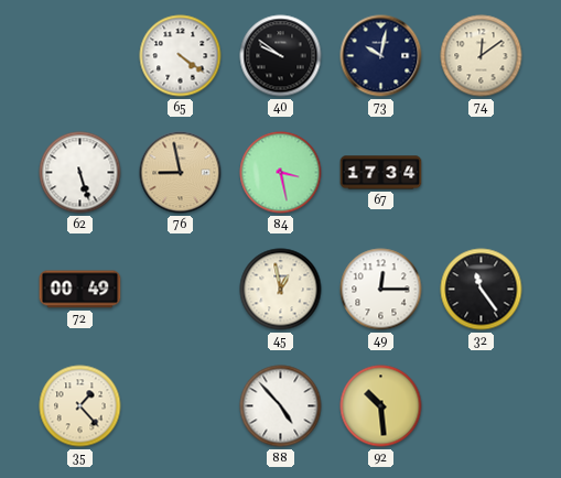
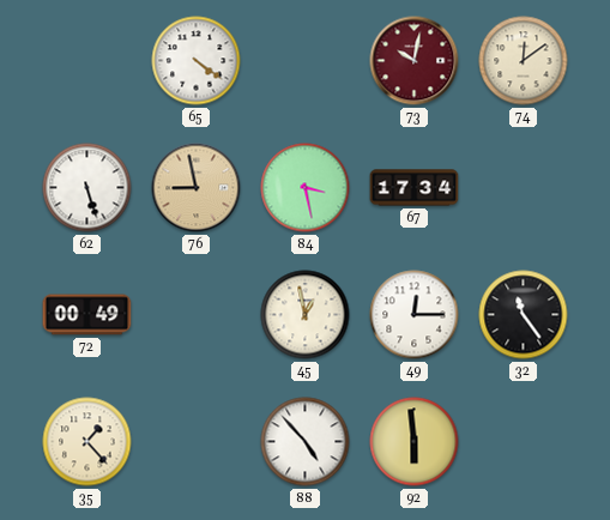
40: 9:51 -> none
73 dial: navy -> burgundy
92: 10:29 -> 5:59
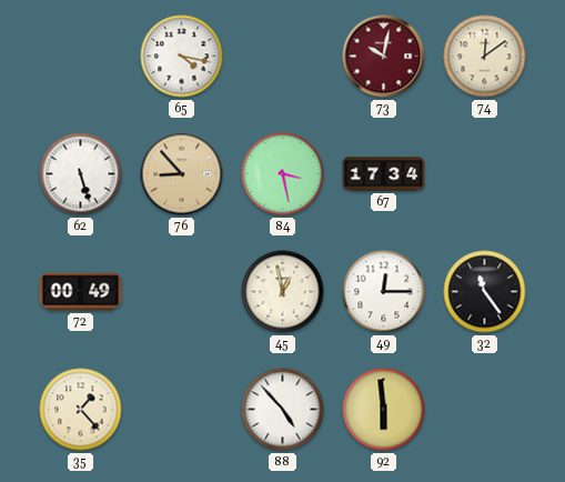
65: 4:21 -> 4:17
76: 8:58 -> 8:53
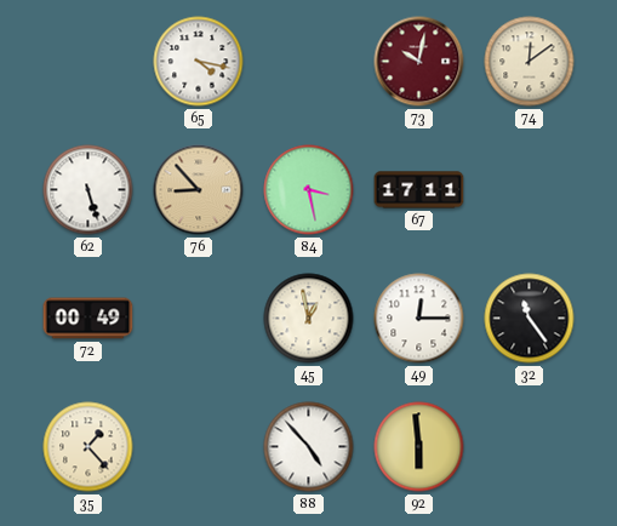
67: 17:34 -> 17:11
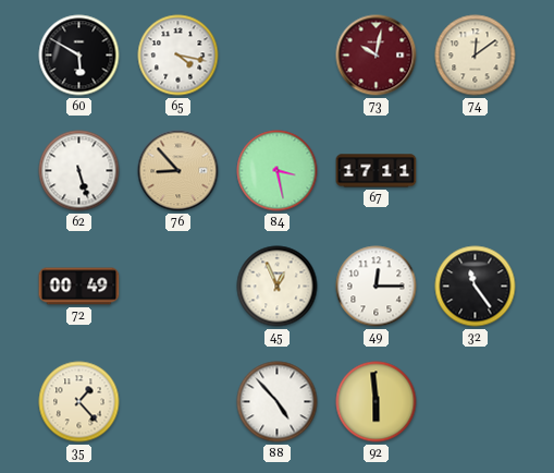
60: none -> 5:50
45: 12:58 -> 12:56
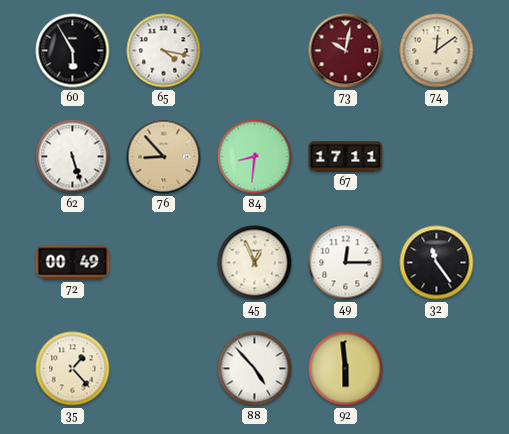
60: 5:50 -> 5:55
84: 3:28 -> 8:31
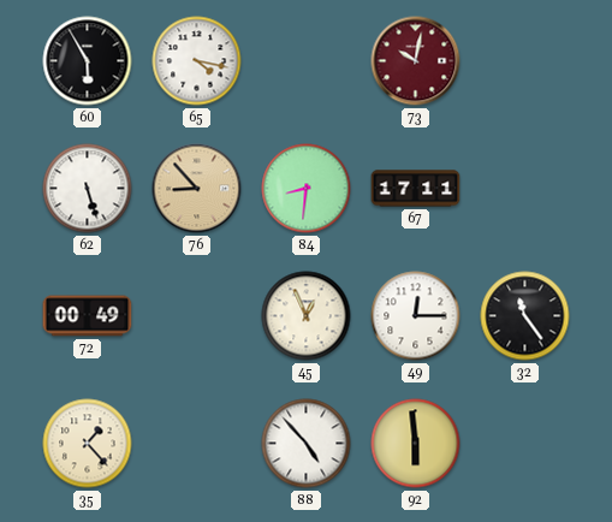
74: 12:09 -> none
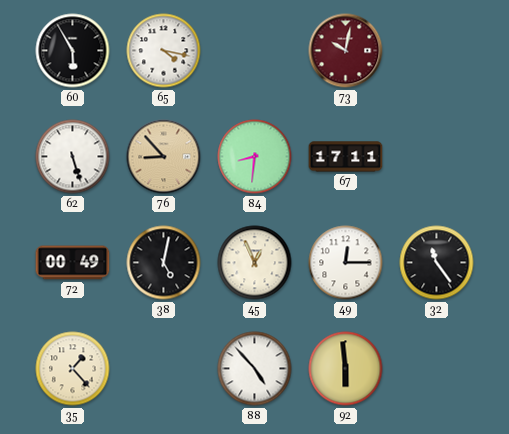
38: none -> 5:02
